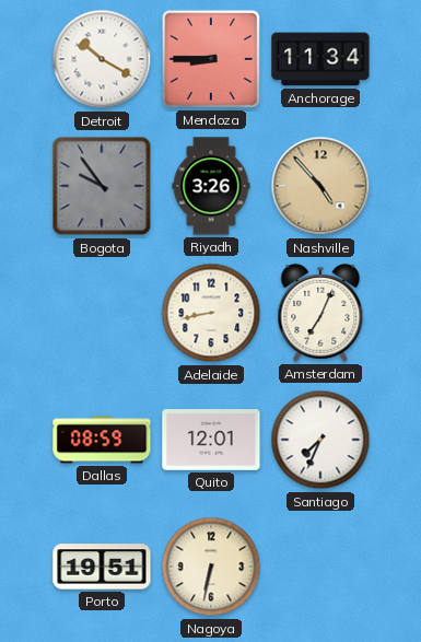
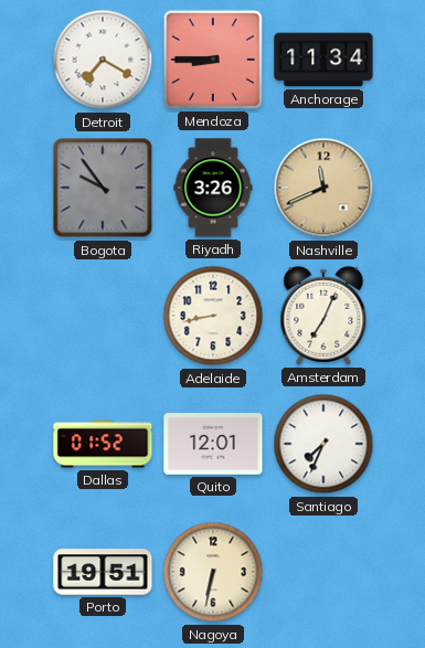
Detroit: 10:20 -> 7:20
Nashville: 4:53 -> 11:41
Dallas: 08:59 -> 01:52
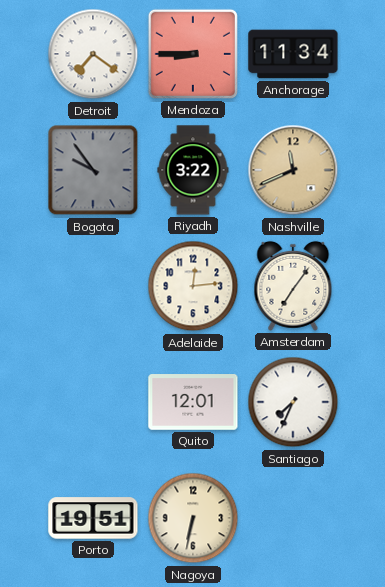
Detroit: 7:20 -> 7:21
Riyadh: 3:26 -> 3:22
Adelaide: 8:43 -> 12:14
Amsterdam: 7:04 -> 7:06
Dallas: 01:52 -> none
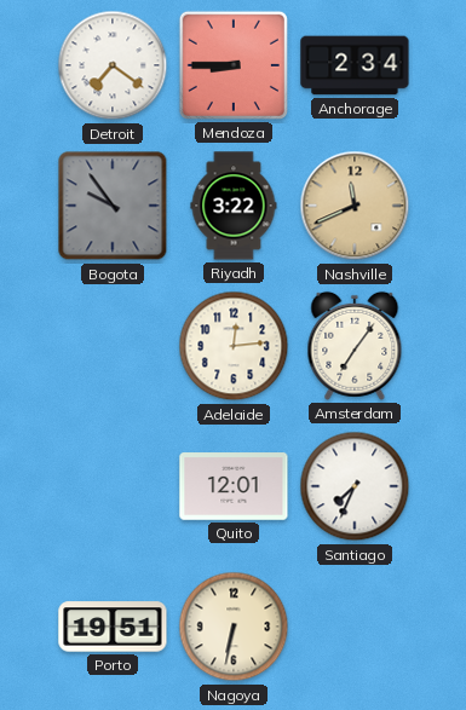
Anchorage: 11:34 -> 2:34
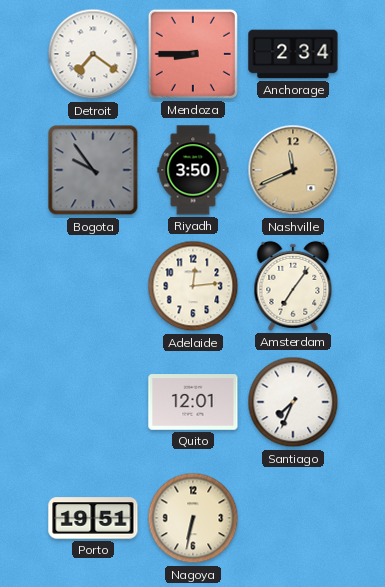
Riyadh: 3:22 -> 3:50
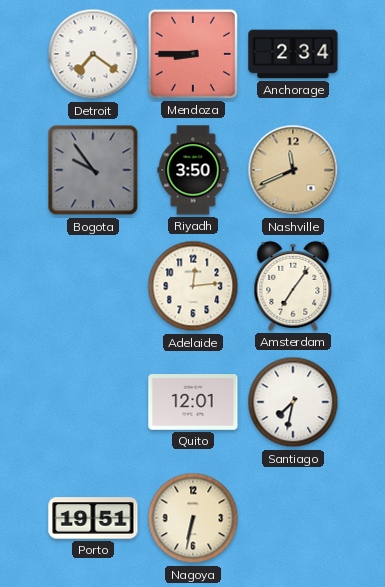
Santiago: 7:34 -> 7:32
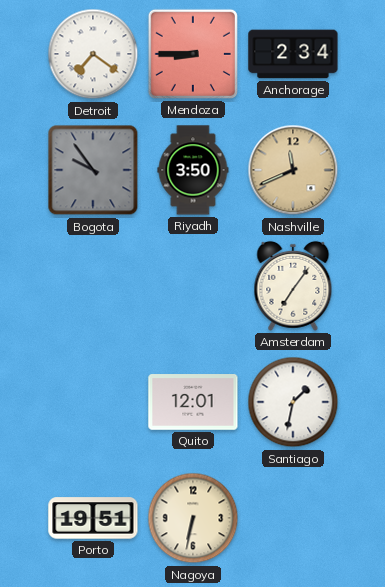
Adelaide: 12:14 -> none
Santiago: 7:32 -> 1:32
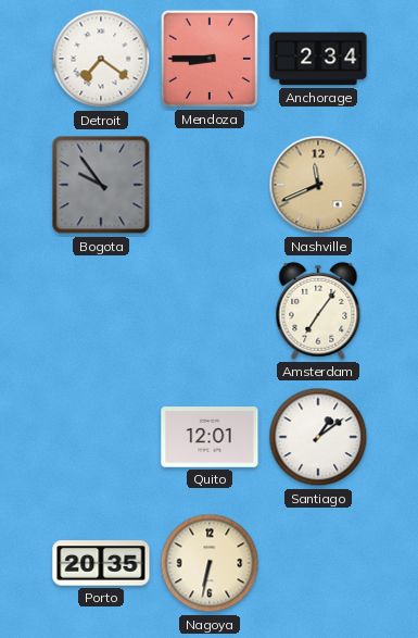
Riyadh: 3:50 -> none
Santiago: 1:32 -> 1:09
Porto: 19:51 -> 20:35
